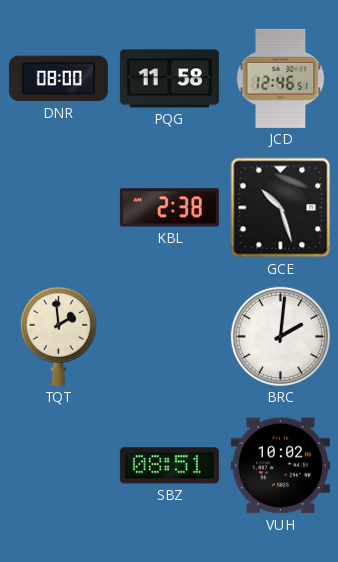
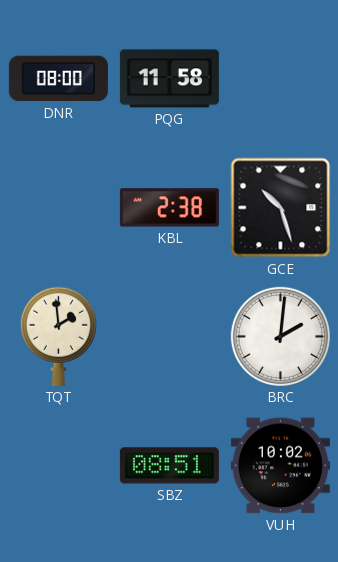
JCD: 12:46 -> none
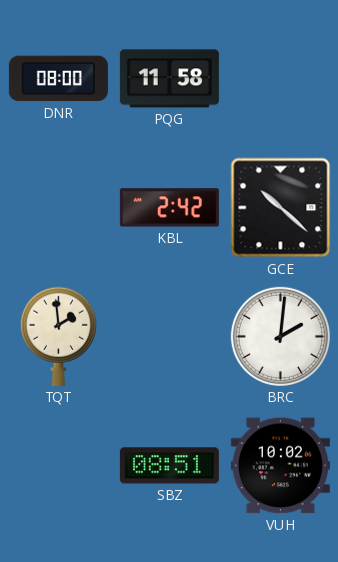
KBL: 2:38 -> 2:42
GCE: 10:27 -> 10:22
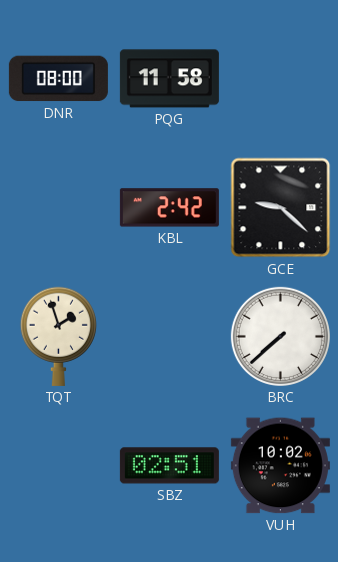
GCE: 10:22 -> 9:22
TQT: 1:59 -> 1:57
BRC: 2:01 -> 7:38
SBZ: 08:51 -> 02:51
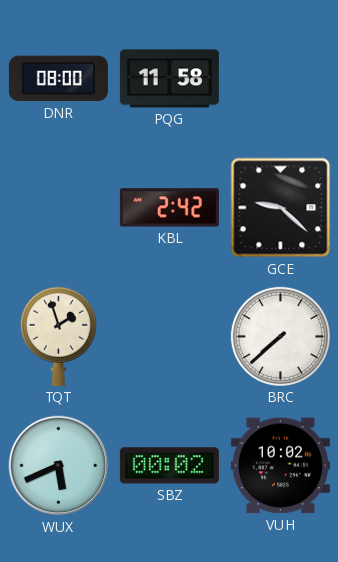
WUX: none -> 5:41
SBZ: 02:51 -> 00:02
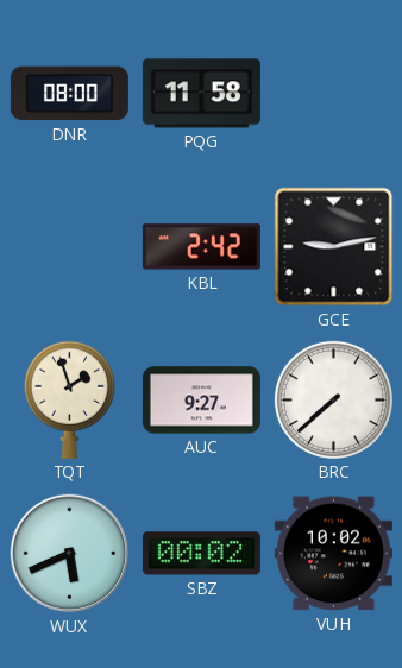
GCE: 9:22 -> 9:13
AUC: none -> 9:27
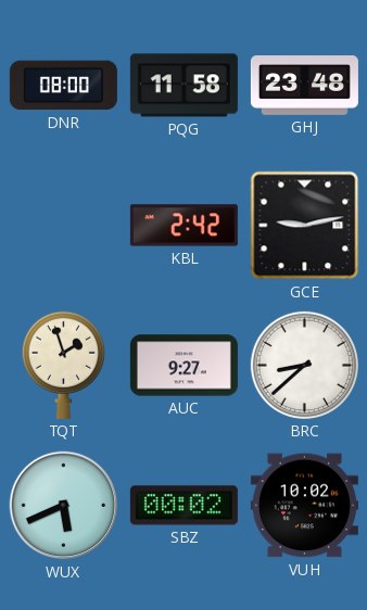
GHJ: none -> 23:48
BRC: 7:38 -> 8:38
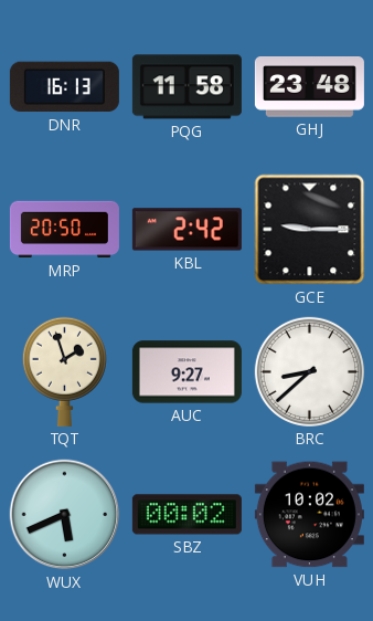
DNR: 08:00 -> 16:13
MRP: none -> 20:50
GCE: 9:13 -> 9:15
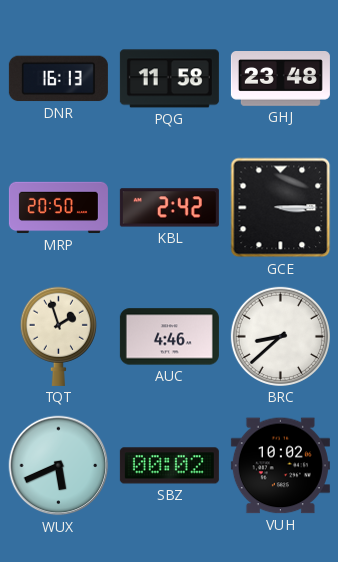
GCE: 9:15 -> 3:15
AUC: 9:27 -> 4:46
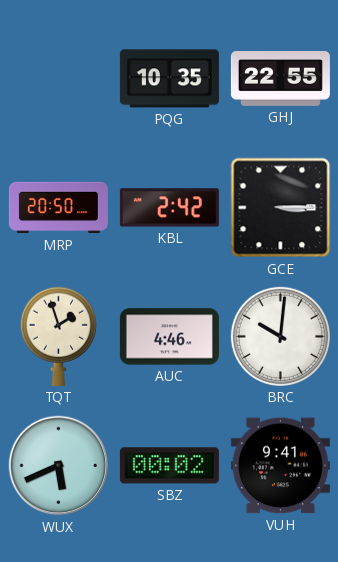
DNR: 16:13 -> none
PQG: 11:58 -> 10:35
GHJ: 23:48 -> 22:55
BRC: 8:38 -> 10:01
VUH: 10:02 -> 9:41
